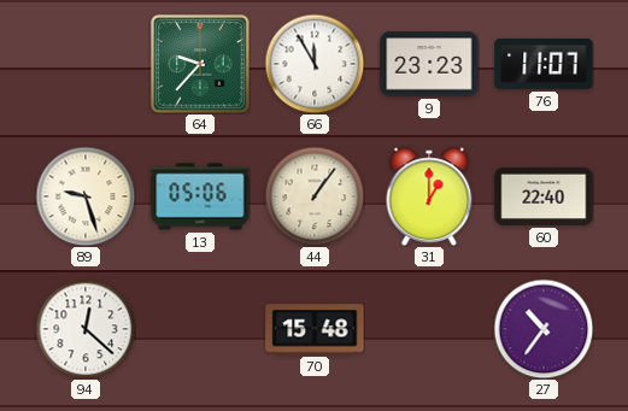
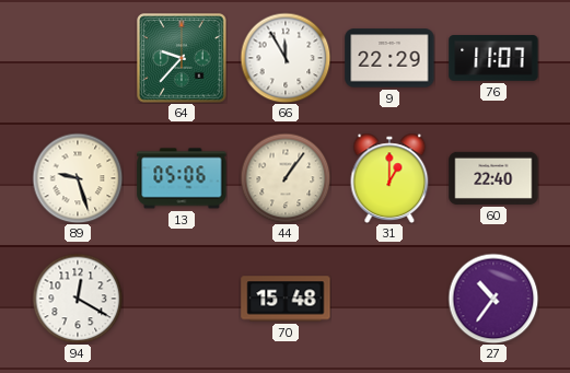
9: 23:23 -> 22:29
94: 12:22 -> 12:20
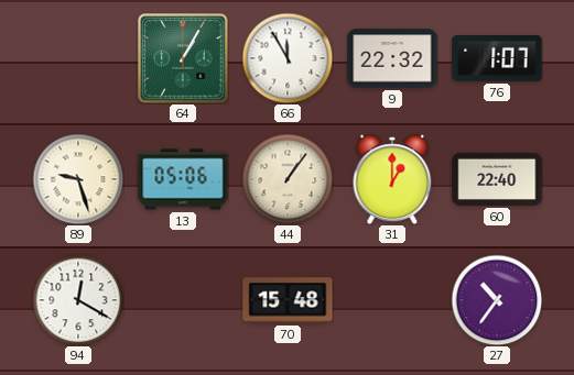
64: 9:37 -> 1:05
9: 22:29 -> 22:32
76: 11:07 -> 1:07
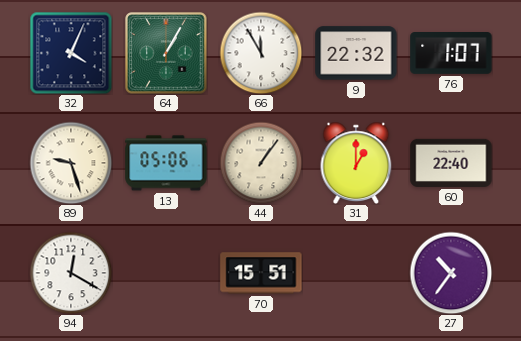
32: none -> 4:04
70: 15:48 -> 15:51
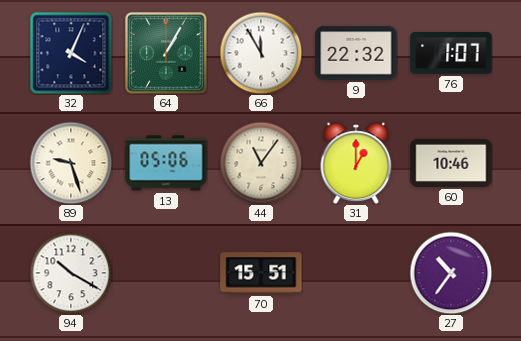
44: 1:06 -> 11:06
60: 22:40 -> 10:46
94: 12:20 -> 10:20
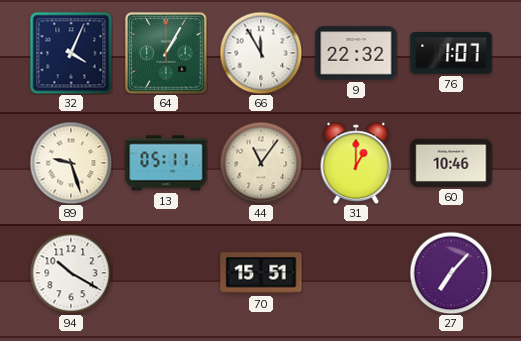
13: 05:06 -> 05:11
27: 10:36 -> 7:07
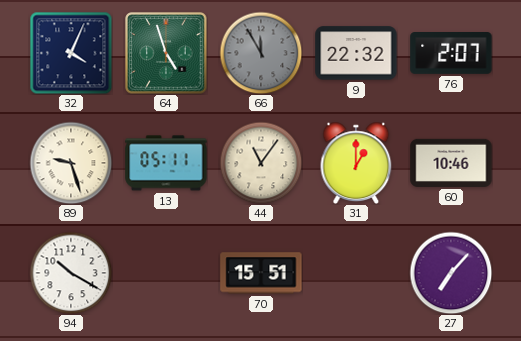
64: 1:05 -> 4:57
66 dial: white -> grey
76: 1:07 -> 2:07
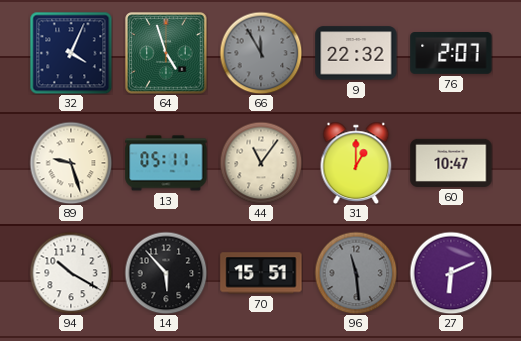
60: 10:46 -> 10:47
14: none -> 5:53
96: none -> 11:29
27: 7:07 -> 6:11
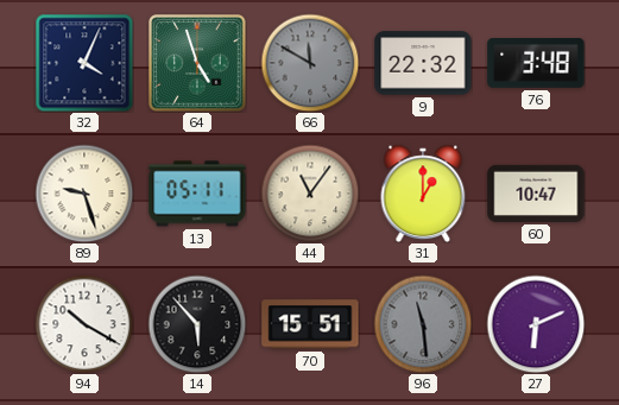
66: 11:55 -> 11:50
76: 2:07 -> 3:48
